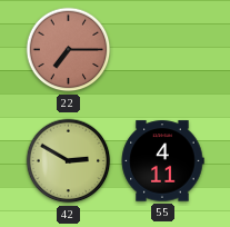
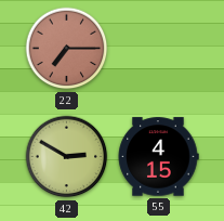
55: 4:11 -> 4:15
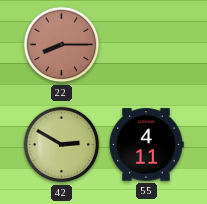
22: 7:15 -> 8:15
55: 4:15 -> 4:11
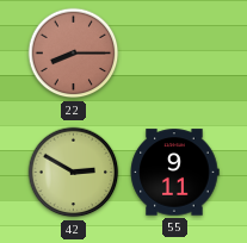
55: 4:11 -> 9:11
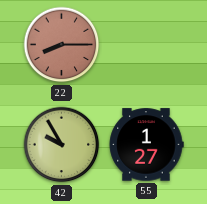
42: 2:50 -> 9:55
55: 9:11 -> 1:27
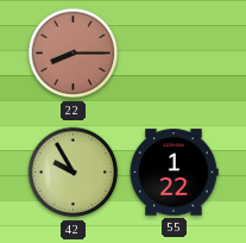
55: 1:27 -> 1:22
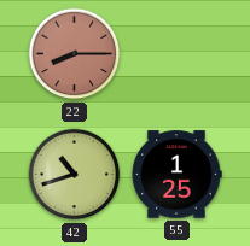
42: 9:55 -> 10:42
55: 1:22 -> 1:25
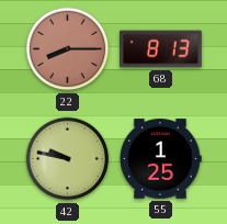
68: none -> 8:13
42: 10:42 -> 9:47
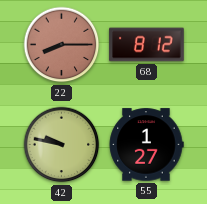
68: 8:13 -> 8:12
55: 1:25 -> 1:27
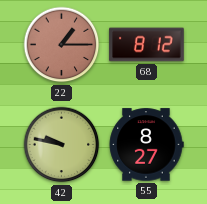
22: 8:15 -> 1:15
55: 1:27 -> 8:27
